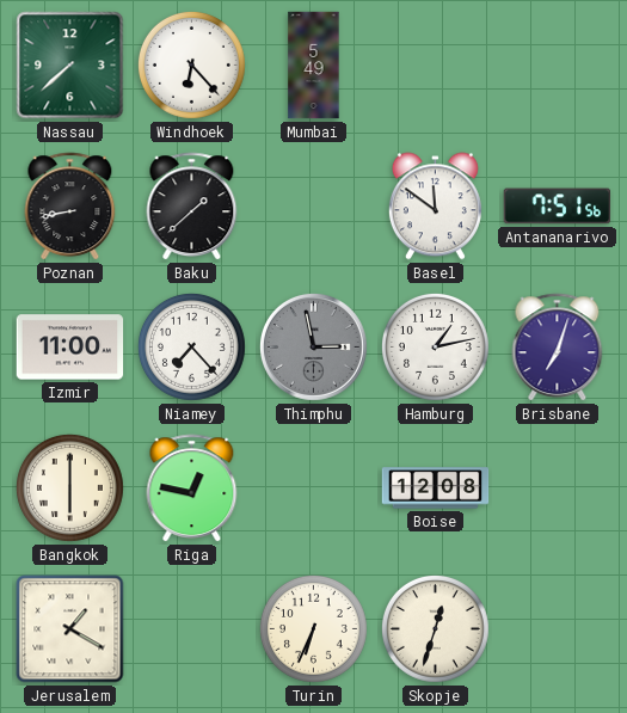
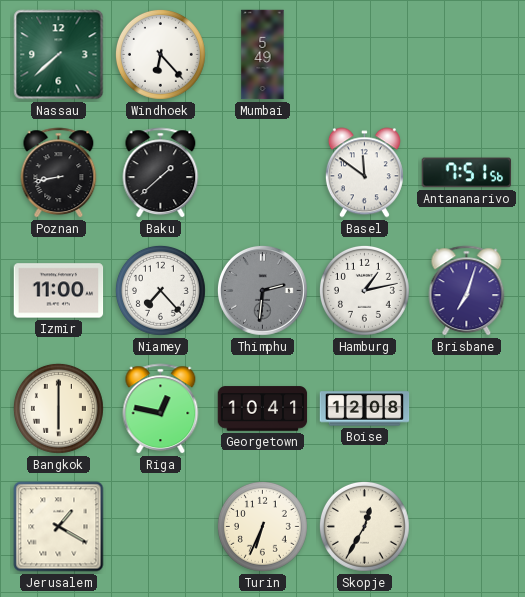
Thimphu: 2:58 -> 2:31
Georgetown: none -> 10:41
Skopje: 12:33 -> 12:35
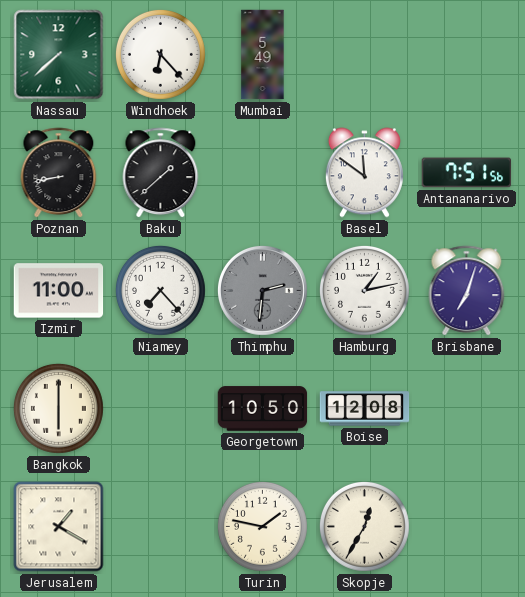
Riga: 12:47 -> none
Georgetown: 10:41 -> 10:50
Turin: 6:34 -> 1:47
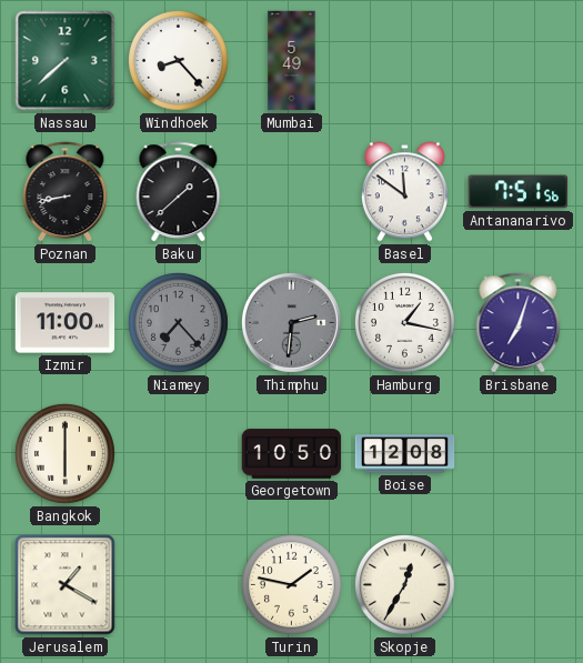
Windhoek: 6:23 -> 8:23
Niamey dial: white -> grey
Hamburg: 1:13 -> 1:17
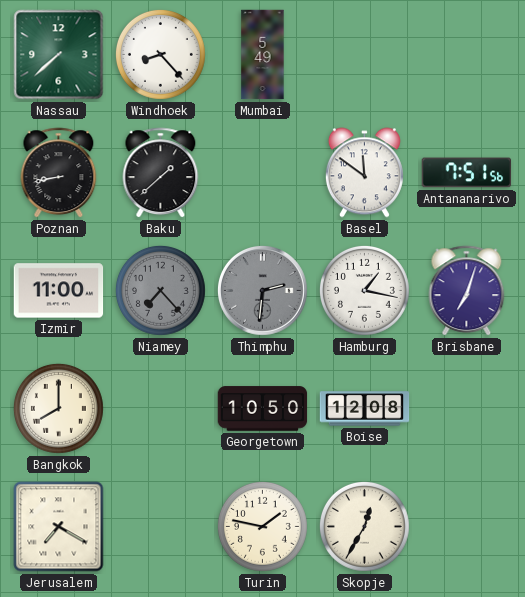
Bangkok: 6:00 -> 8:00
Jerusalem: 1:20 -> 7:20
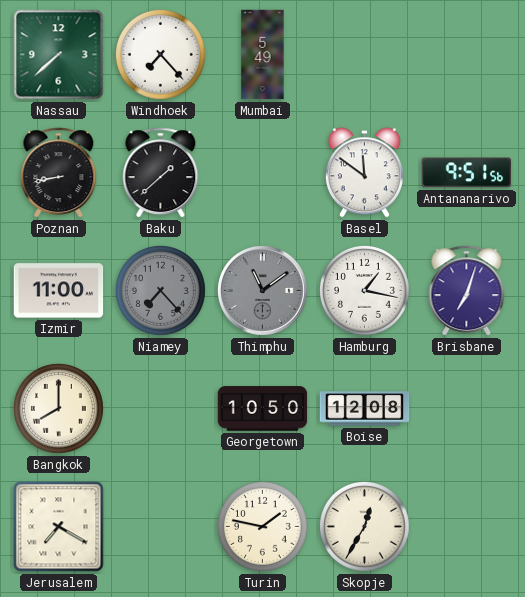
Windhoek: 8:23 -> 7:23
Antananarivo: 7:51 -> 9:51
Thimphu: 2:31 -> 11:09
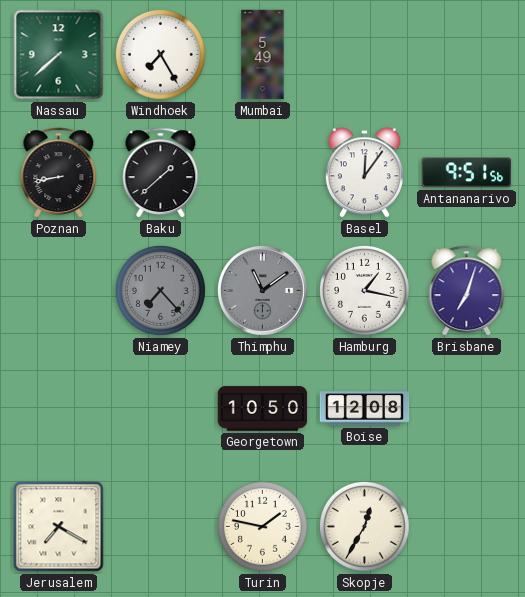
Windhoek: 7:23 -> 7:25
Basel: 11:51 -> 12:06
Izmir: 11:00 -> none
Bangkok: 8:00 -> none
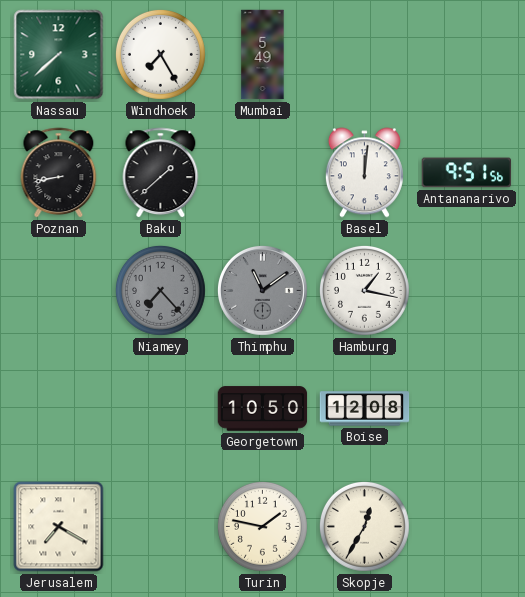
Basel: 12:06 -> 12:01
Brisbane: 7:03 -> none
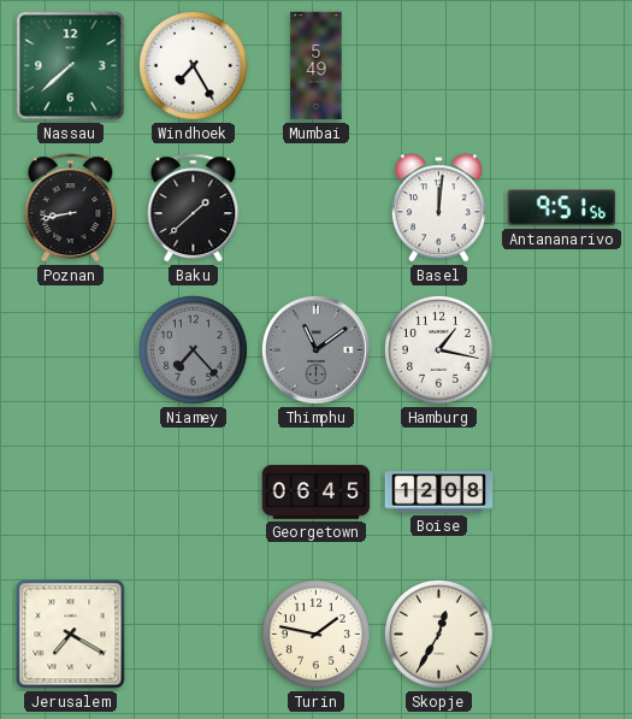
Georgetown: 10:50 -> 06:45
